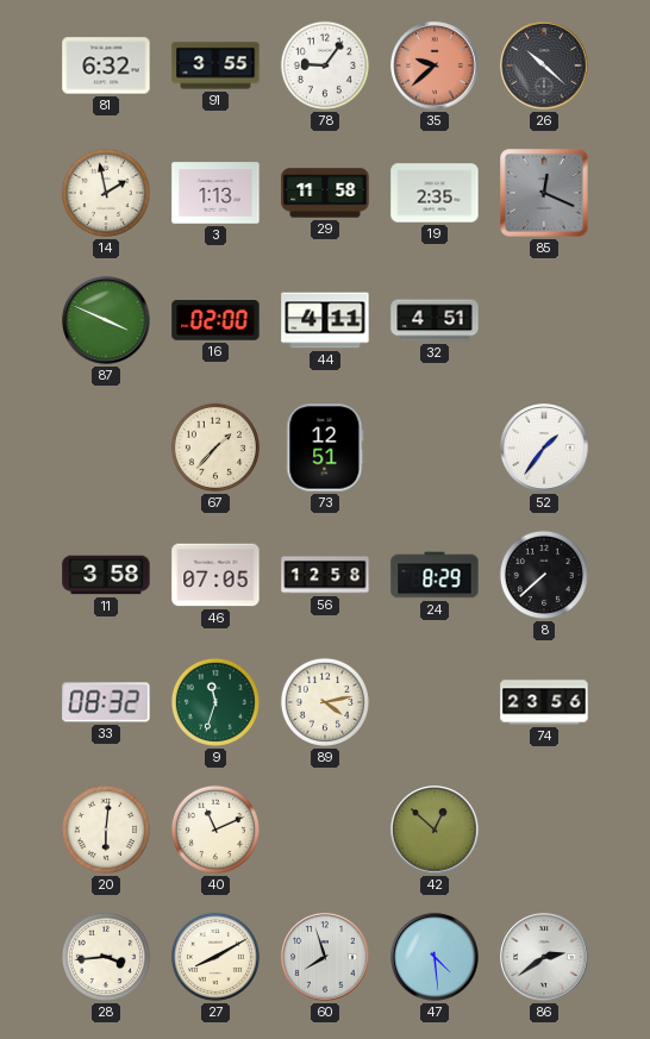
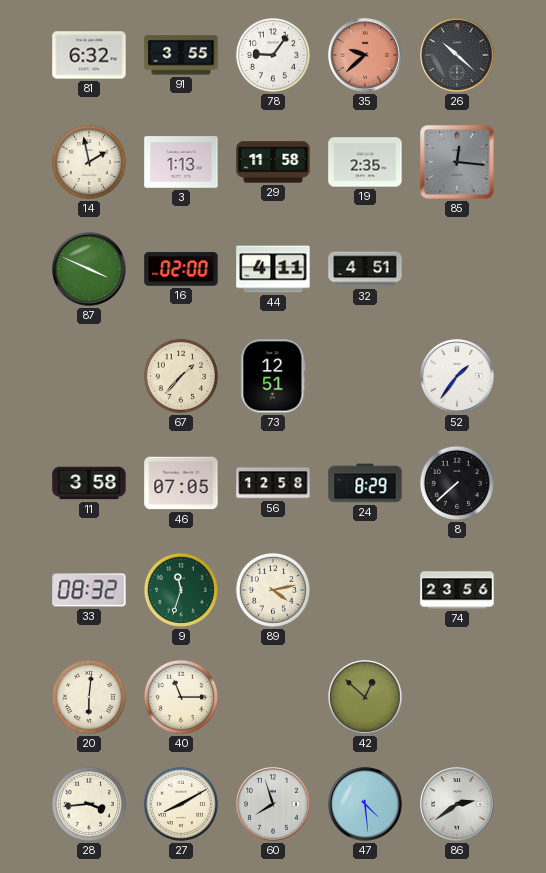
85: 12:19 -> 12:16
40: 11:11 -> 11:15
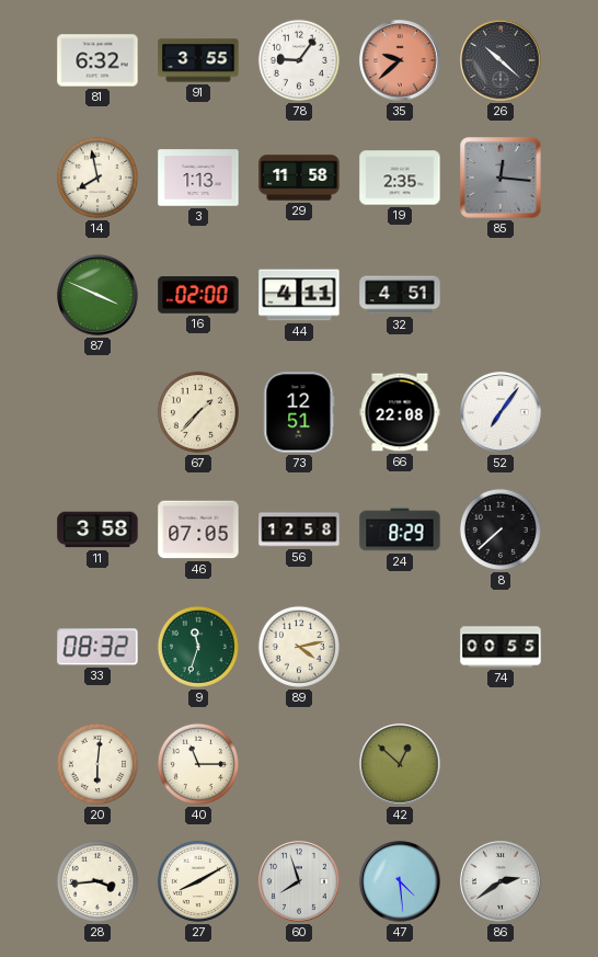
14: 1:58 -> 7:58
66: none -> 22:08
52: 1:36 -> 7:06
74: 23:56 -> 00:55
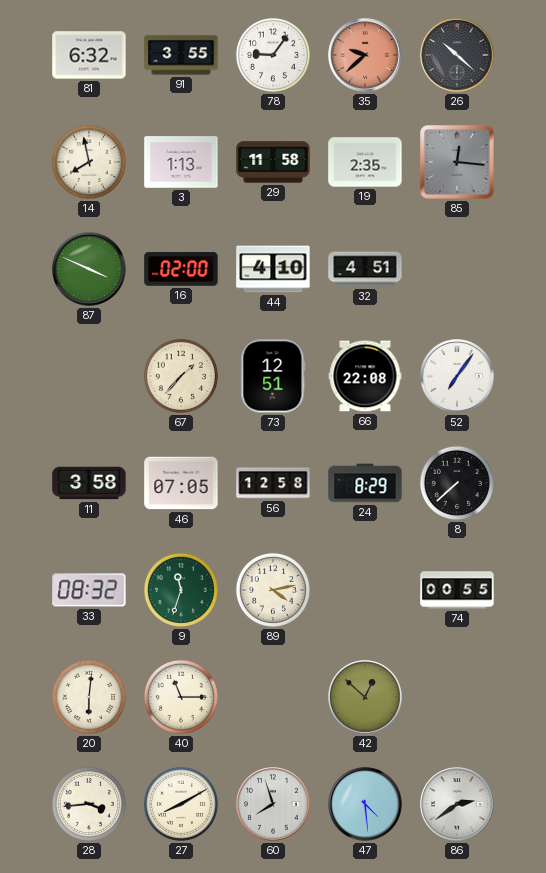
44: 4:11 -> 4:10
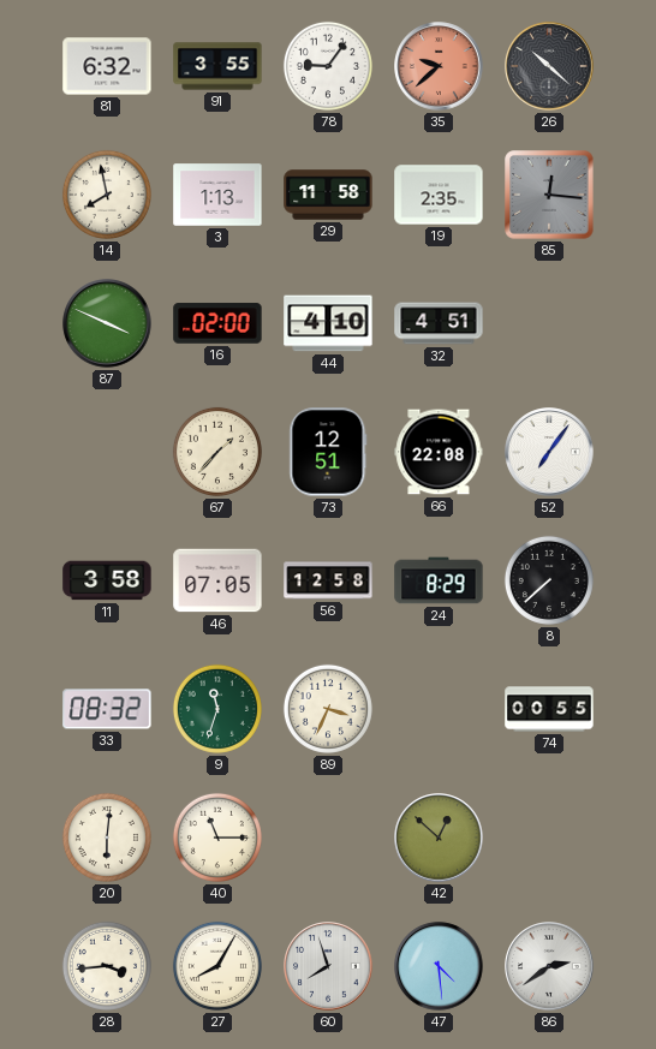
89: 4:13 -> 3:34
27: 8:10 -> 8:05
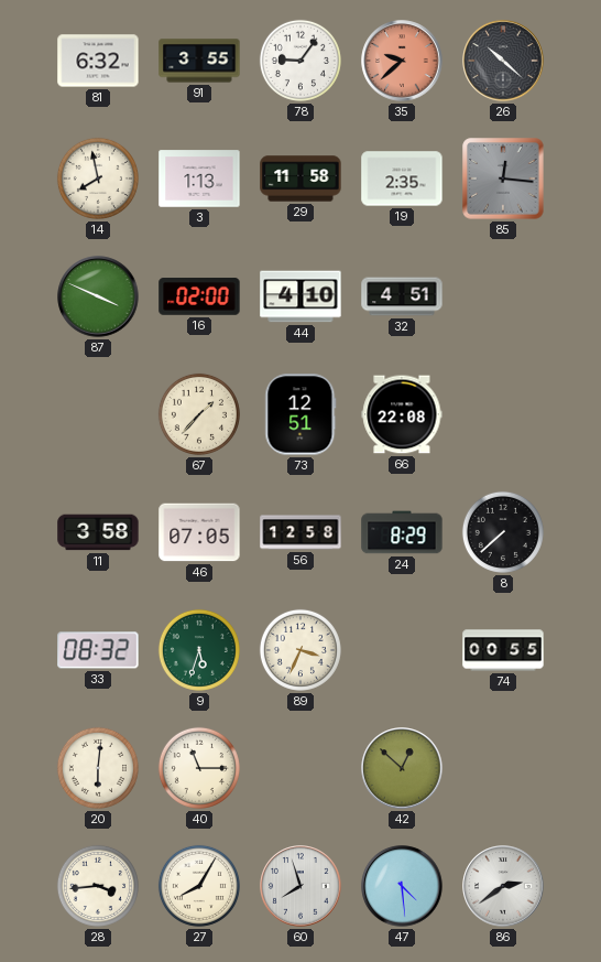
52: 7:06 -> none
9: 11:33 -> 5:33
